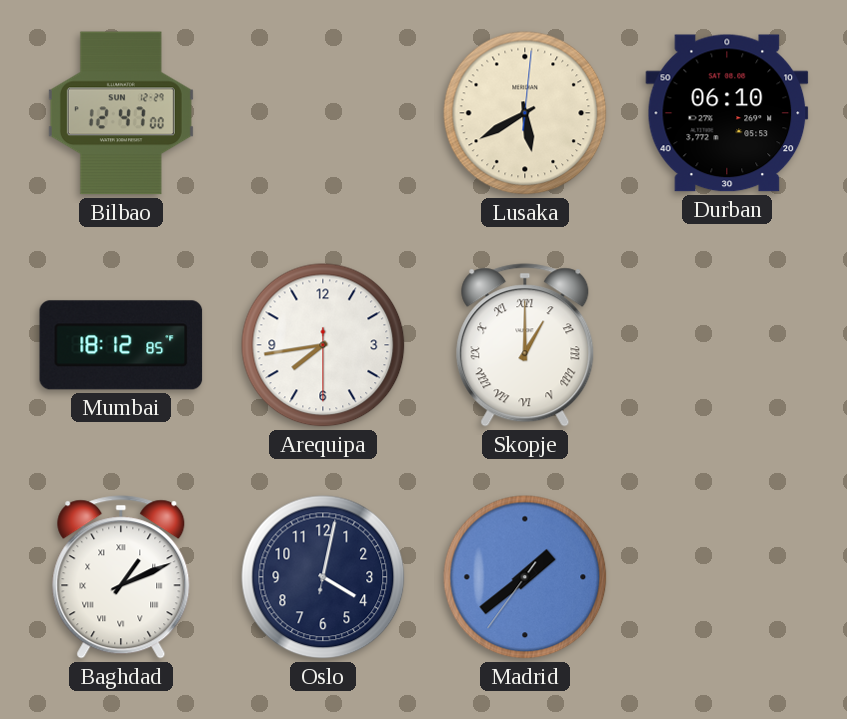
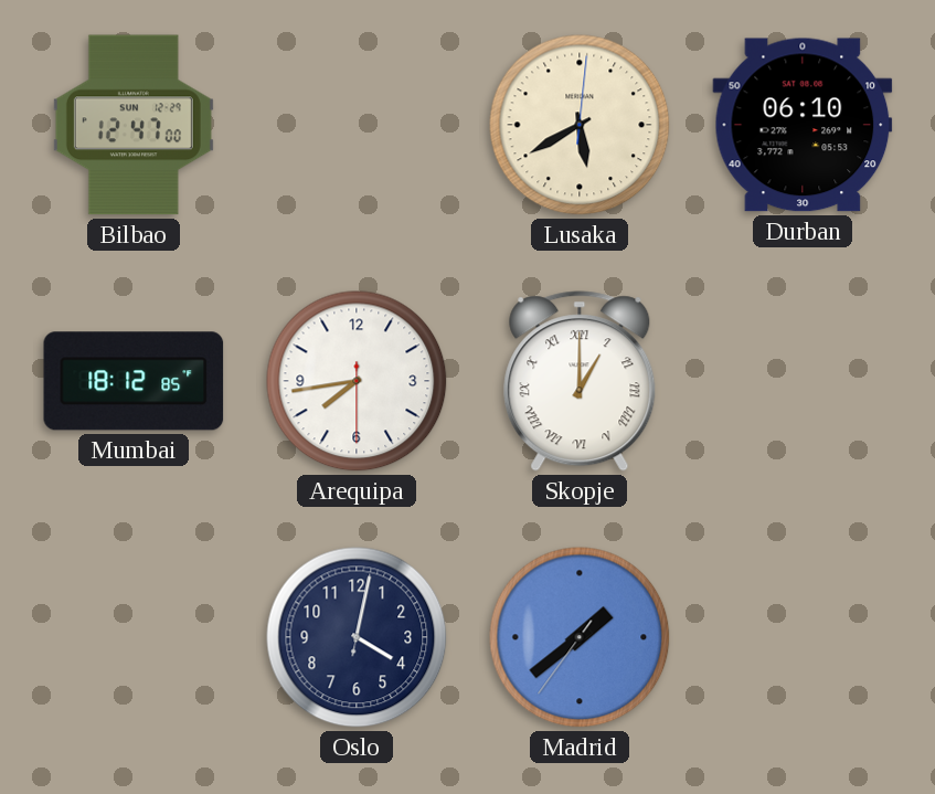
Baghdad: 1:11 -> none
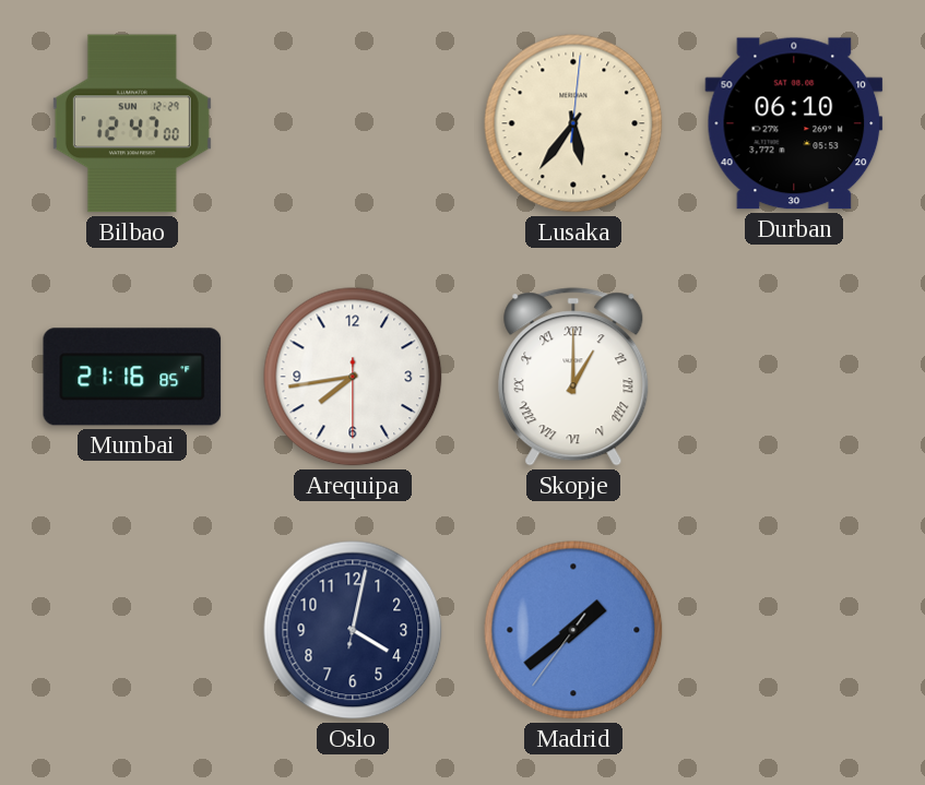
Lusaka: 5:40 -> 5:36
Mumbai: 18:12 -> 21:16
